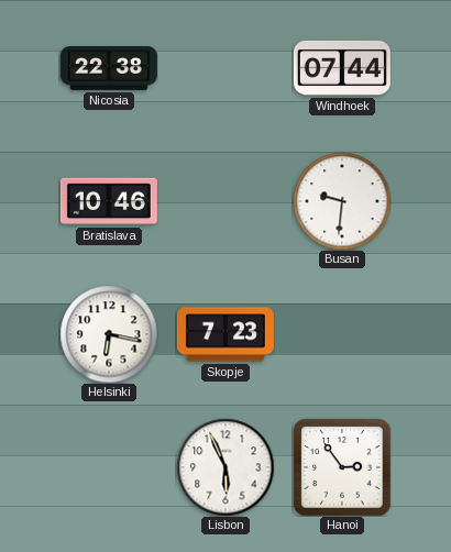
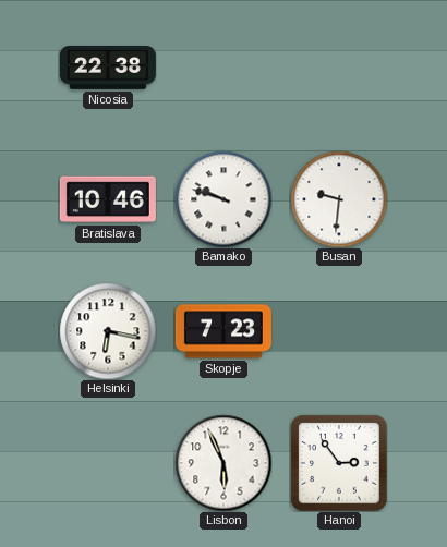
Windhoek: 07:44 -> none
Bamako: none -> 9:48
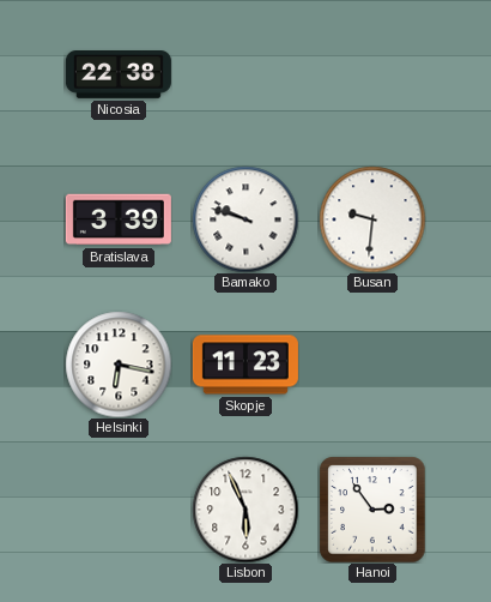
Bratislava: 10:46 -> 3:39
Skopje: 7:23 -> 11:23
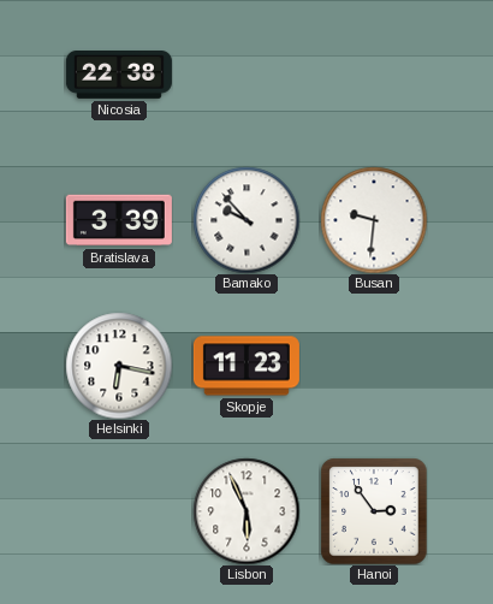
Bamako: 9:48 -> 9:53
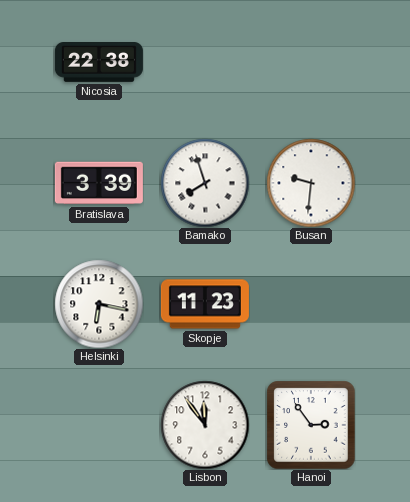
Bamako: 9:53 -> 7:57
Lisbon: 5:56 -> 11:54
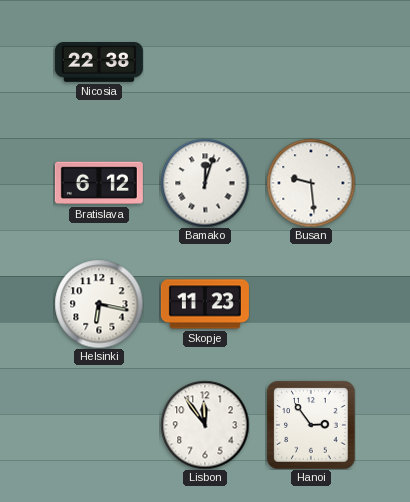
Bratislava: 3:39 -> 6:12
Bamako: 7:57 -> 12:03
Busan: 9:31 -> 9:29
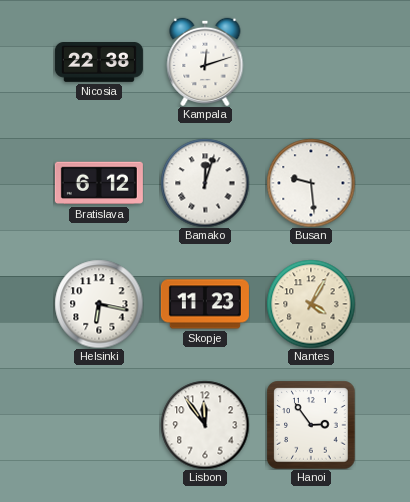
Kampala: none -> 12:12
Nantes: none -> 4:05
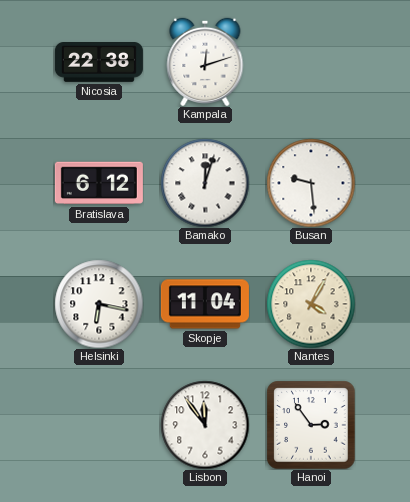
Skopje: 11:23 -> 11:04
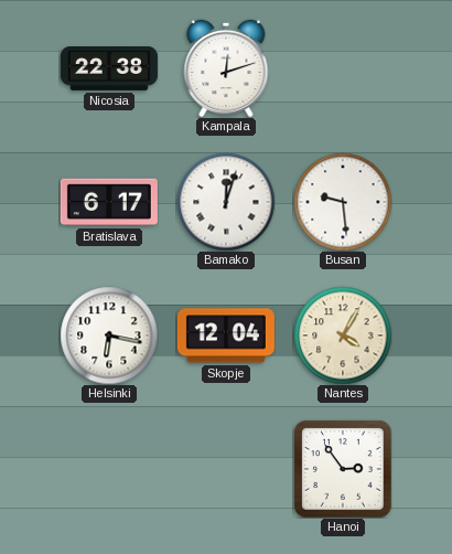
Bratislava: 6:12 -> 6:17
Skopje: 11:04 -> 12:04
Lisbon: 11:54 -> none
